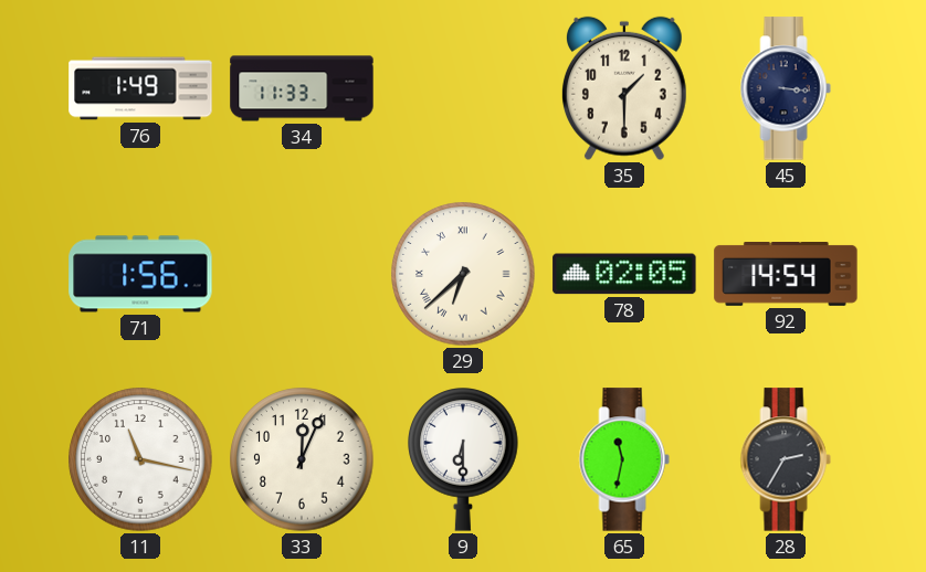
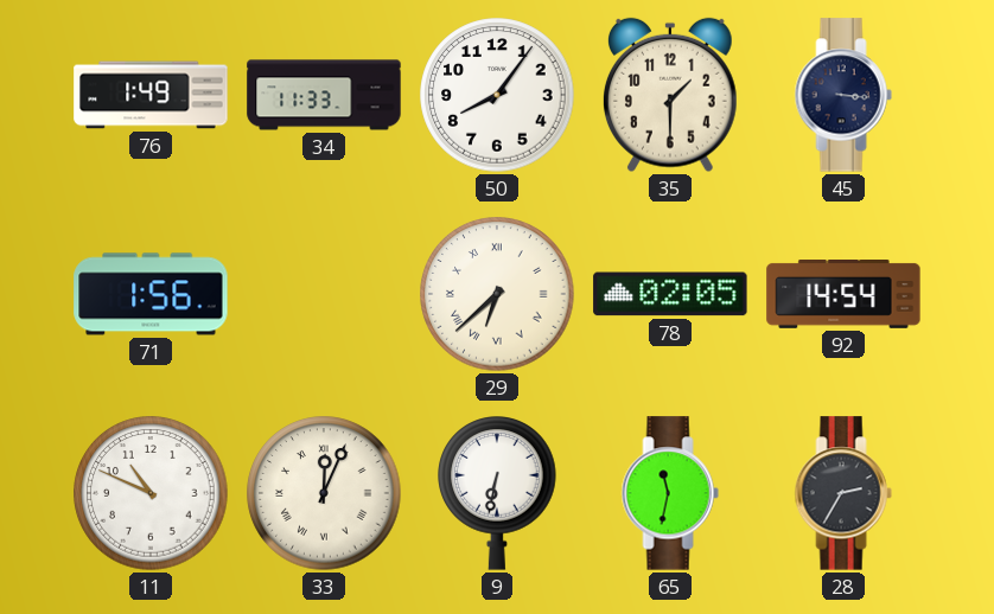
50: none -> 8:06
11: 11:17 -> 10:49
33 numerals: Arabic -> Roman
9: 6:30 -> 6:32
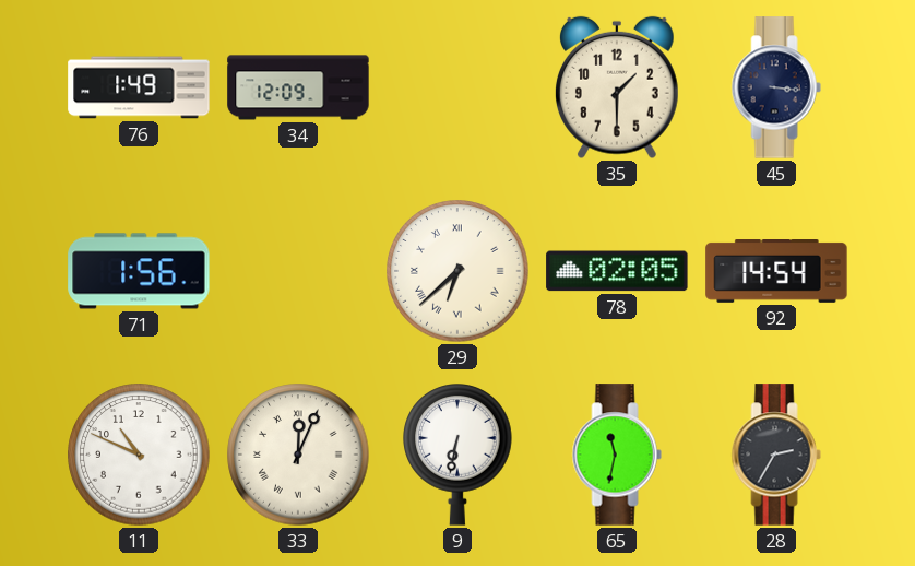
34: 11:33 -> 12:09
50: 8:06 -> none
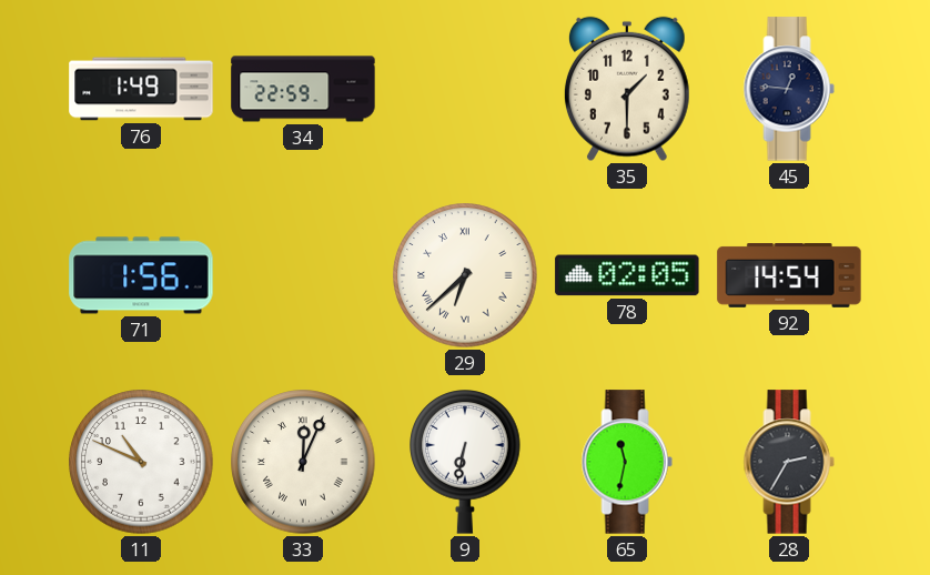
34: 12:09 -> 22:59
45: 3:16 -> 12:46
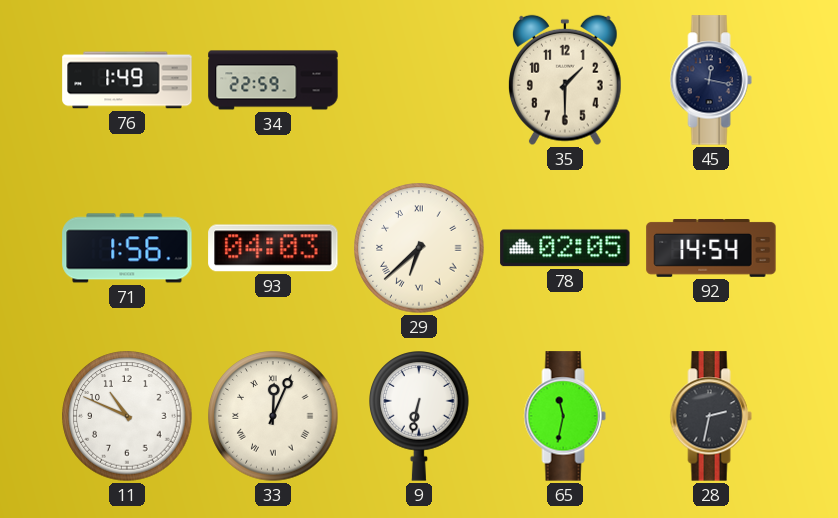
45: 12:46 -> 12:17
93: none -> 04:03
28: 2:35 -> 2:32
